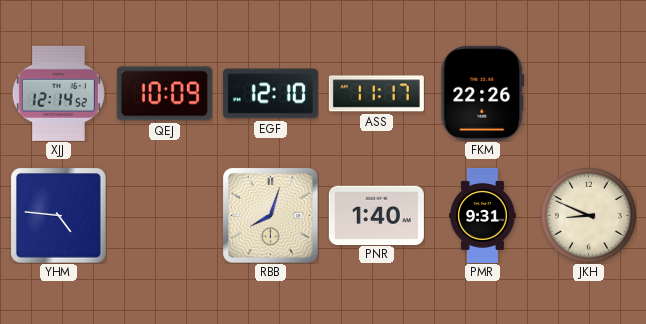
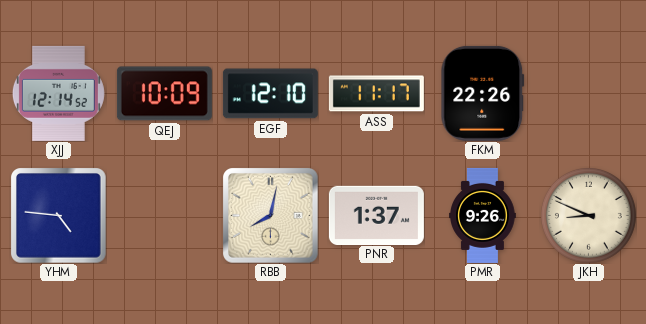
RBB: 8:03 -> 8:02
PNR: 1:40 -> 1:37
PMR: 9:31 -> 9:26
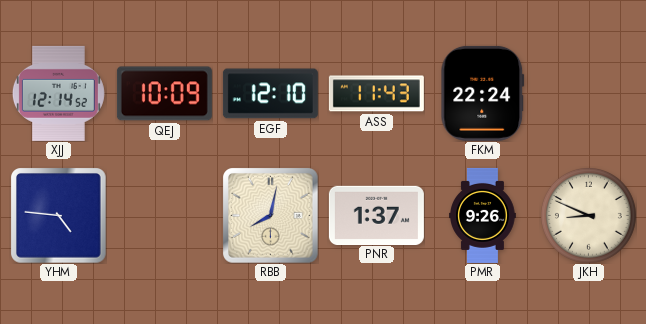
ASS: 11:17 -> 11:43
FKM: 22:26 -> 22:24
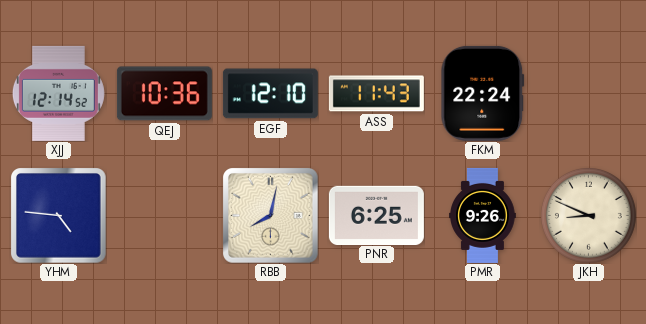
QEJ: 10:09 -> 10:36
PNR: 1:37 -> 6:25
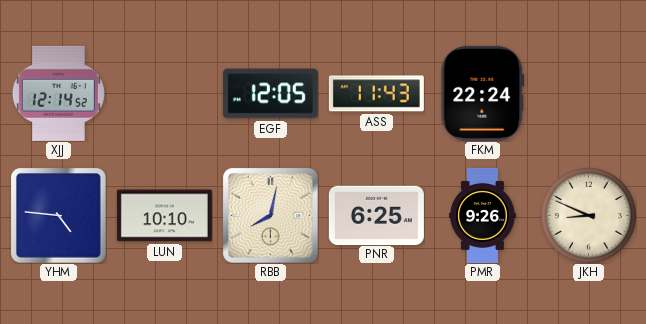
QEJ: 10:36 -> none
EGF: 12:10 -> 12:05
LUN: none -> 10:10
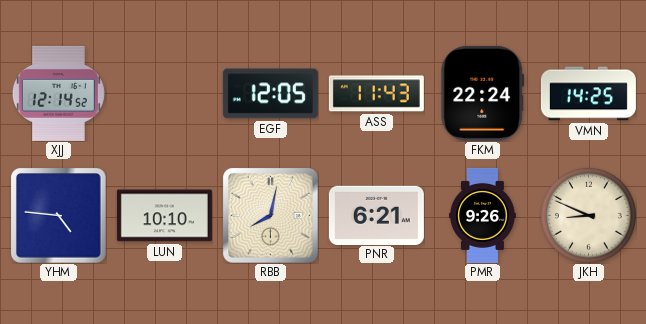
VMN: none -> 14:25
PNR: 6:25 -> 6:21
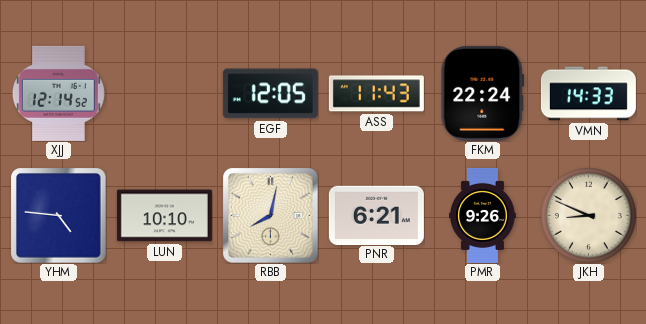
VMN: 14:25 -> 14:33
